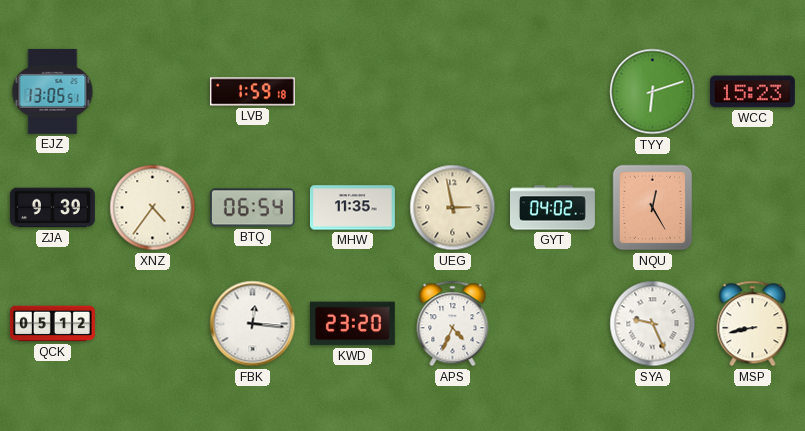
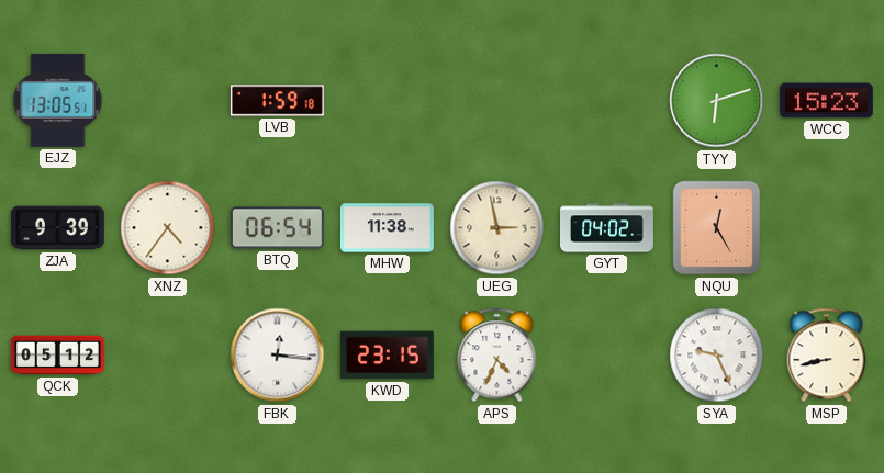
MHW: 11:35 -> 11:38
KWD: 23:20 -> 23:15
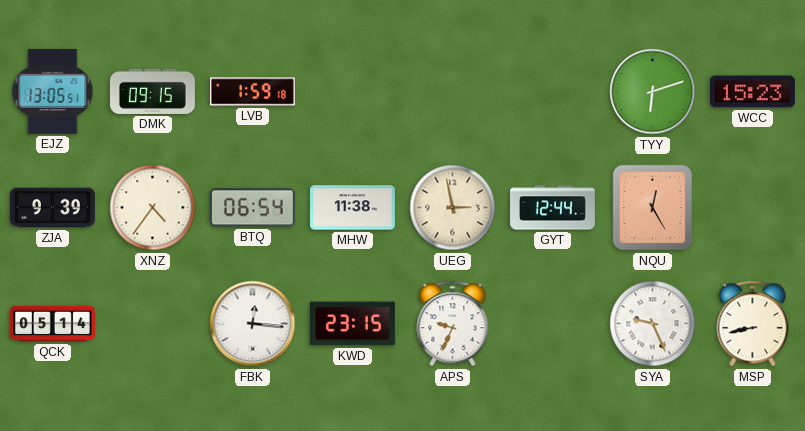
DMK: none -> 09:15
GYT: 04:02 -> 12:44
QCK: 05:12 -> 05:14
APS: 4:34 -> 9:34
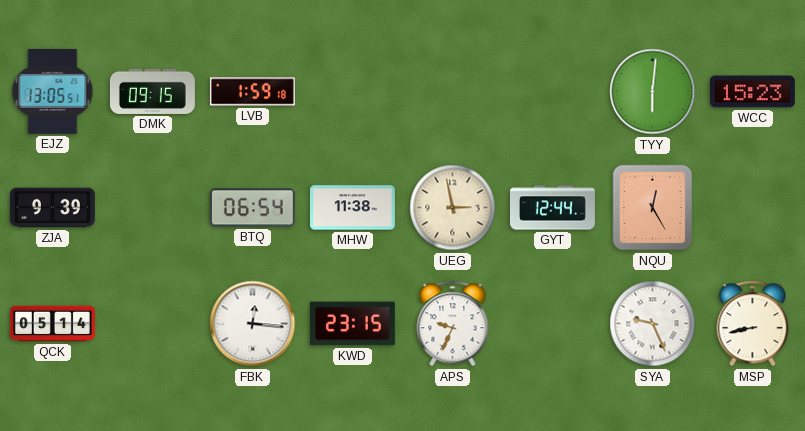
TYY: 6:12 -> 6:01
XNZ: 4:36 -> none
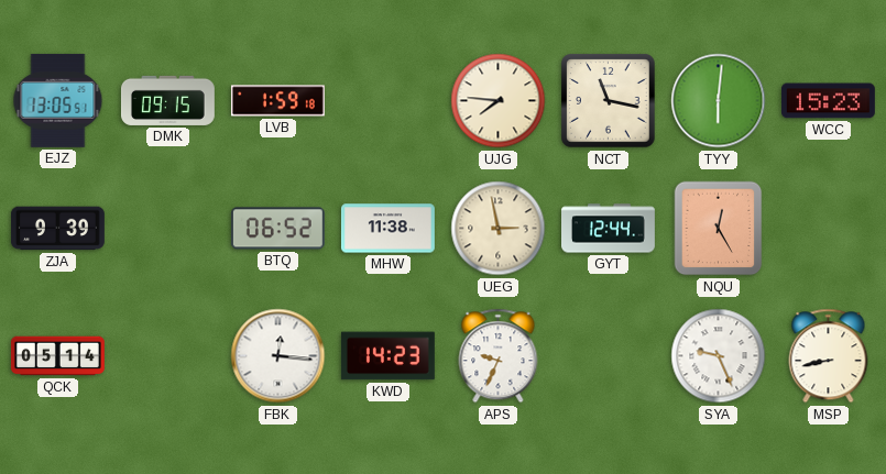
UJG: none -> 7:46
NCT: none -> 11:17
BTQ: 06:54 -> 06:52
KWD: 23:15 -> 14:23
